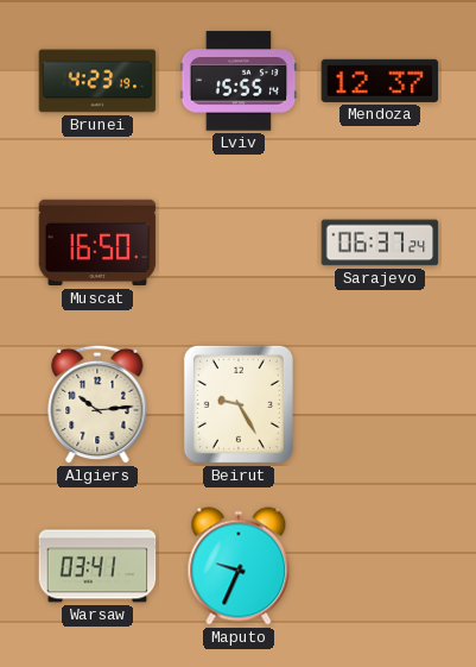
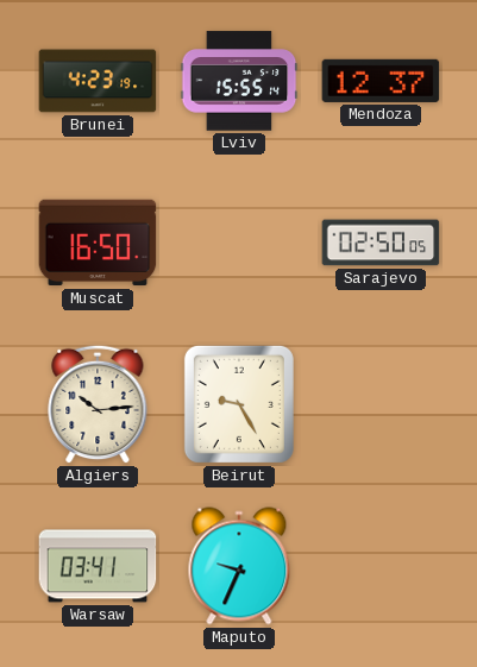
Sarajevo: 06:37 -> 02:50
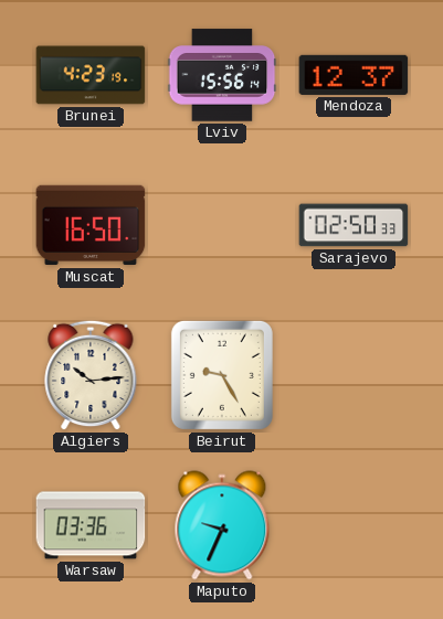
Lviv: 15:55 -> 15:56
Sarajevo: 02:50:05 -> 02:50:33
Warsaw: 03:41 -> 03:36
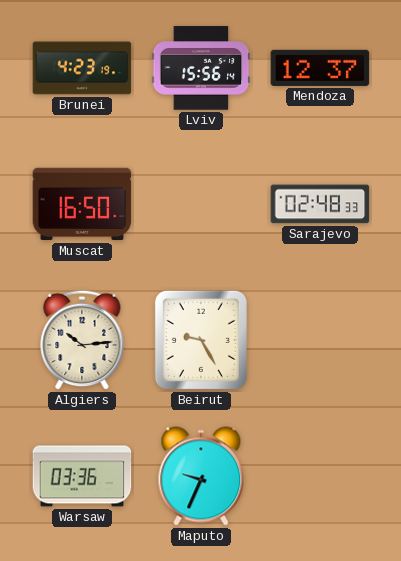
Sarajevo: 02:50 -> 02:48
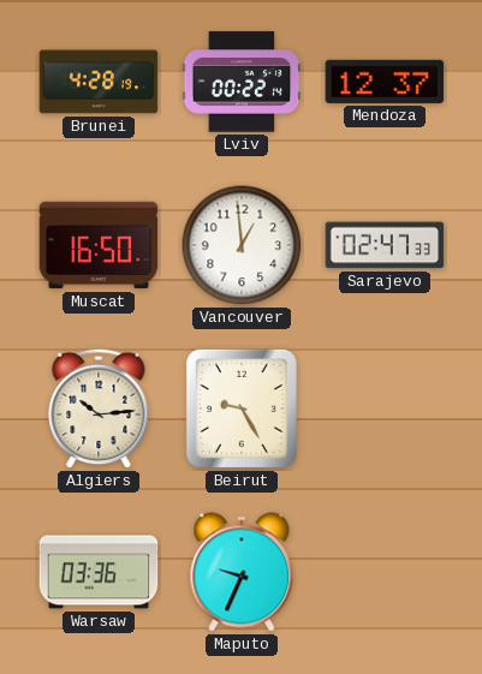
Brunei: 4:23 -> 4:28
Lviv: 15:56 -> 00:22
Vancouver: none -> 12:59
Sarajevo: 02:48 -> 02:47
